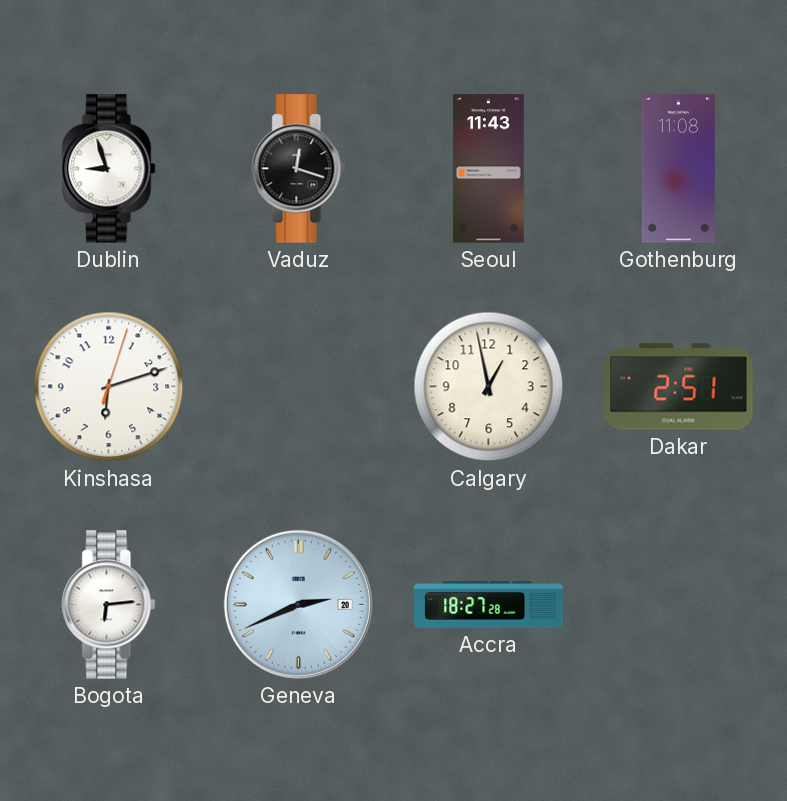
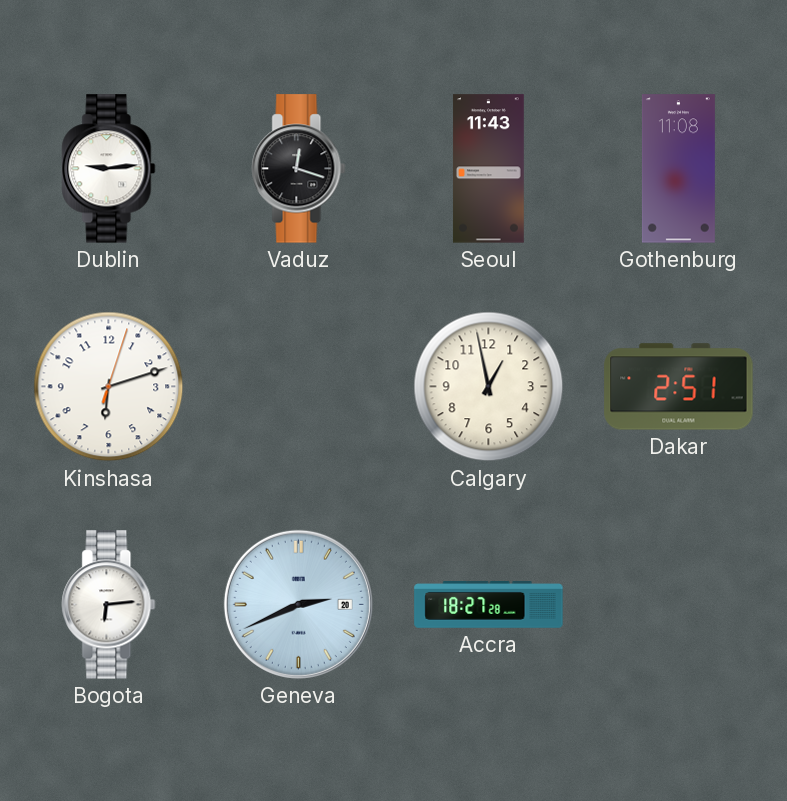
Dublin: 8:57 -> 9:14
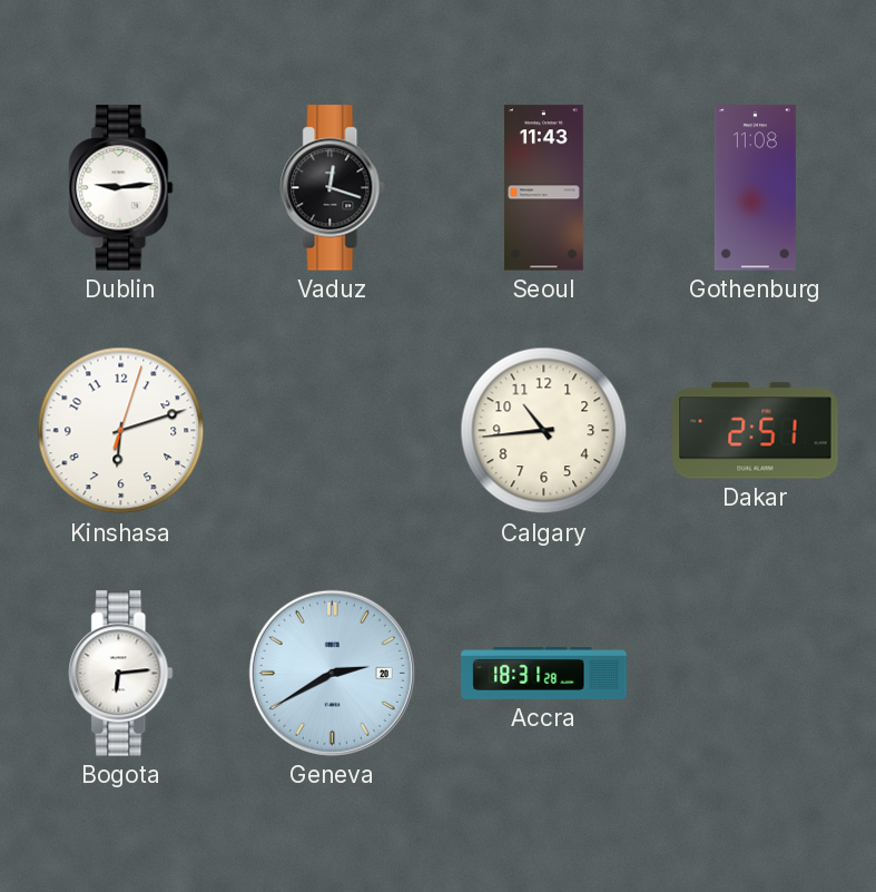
Calgary: 12:58 -> 10:44
Geneva: 2:41 -> 2:40
Accra: 18:27 -> 18:31
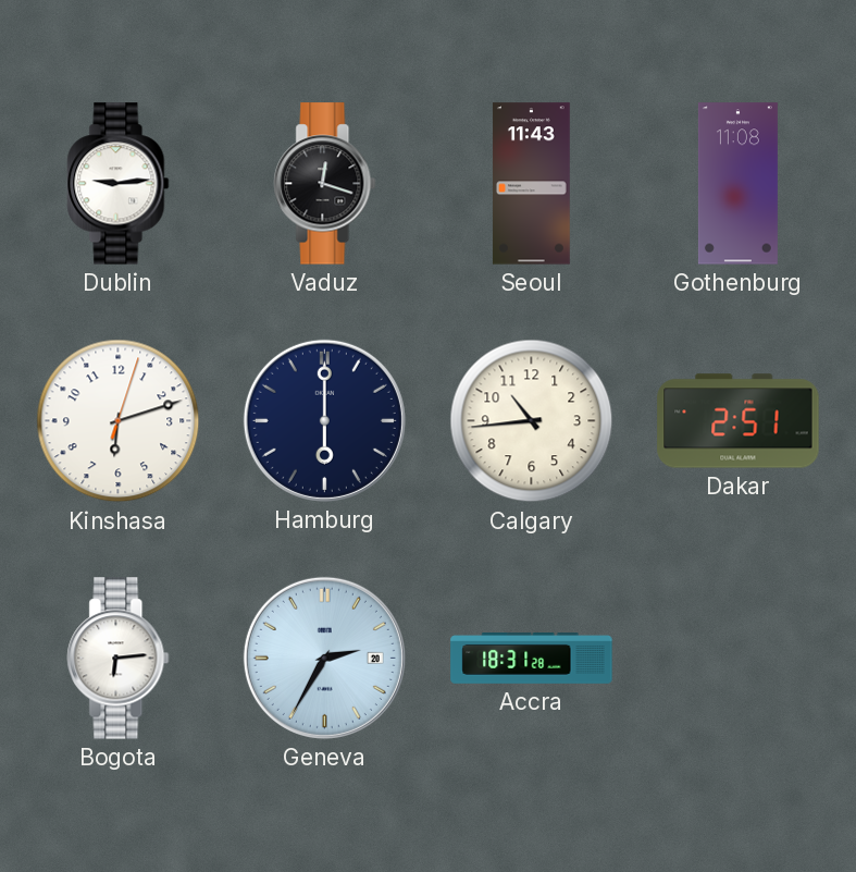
Hamburg: none -> 6:00
Geneva: 2:40 -> 2:35
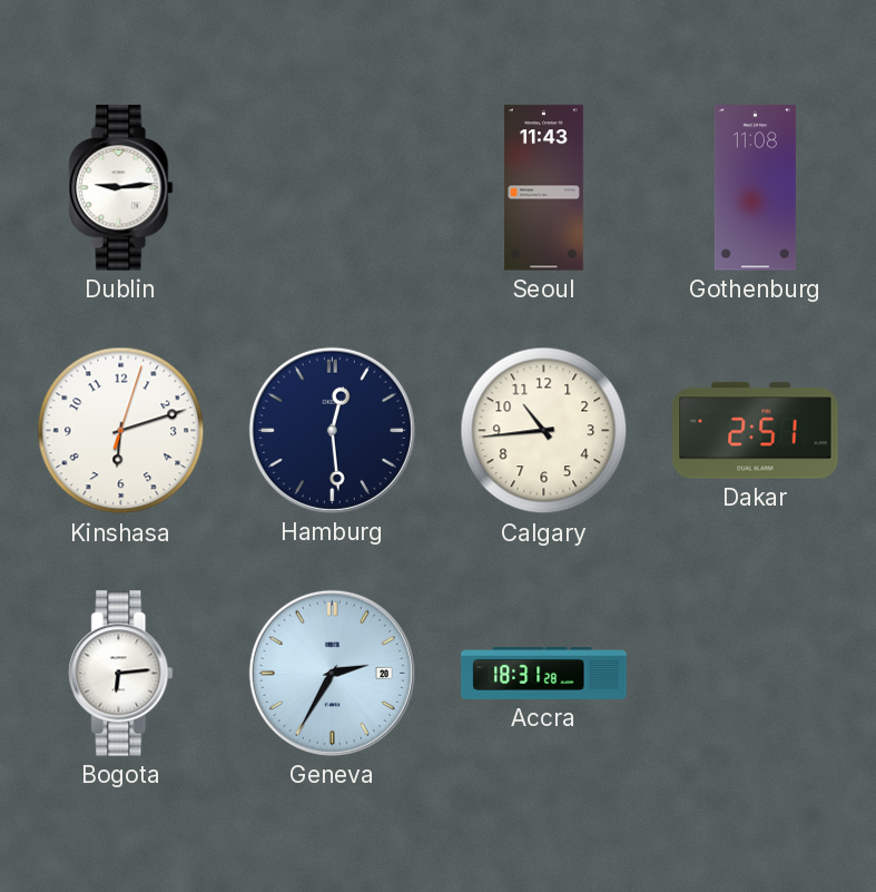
Vaduz: 12:18 -> none
Hamburg: 6:00 -> 12:29
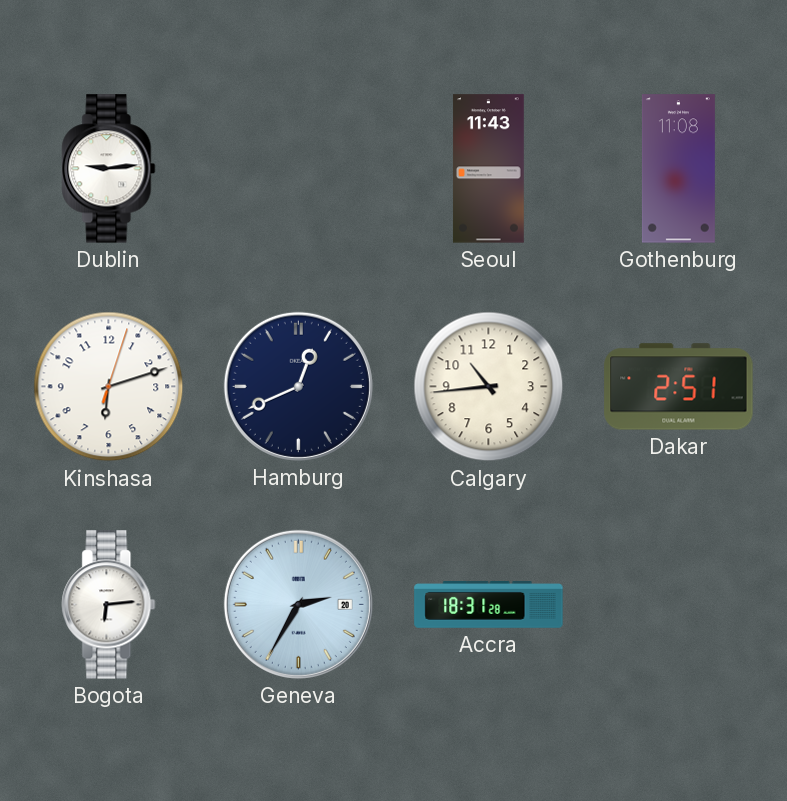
Hamburg: 12:29 -> 12:41
